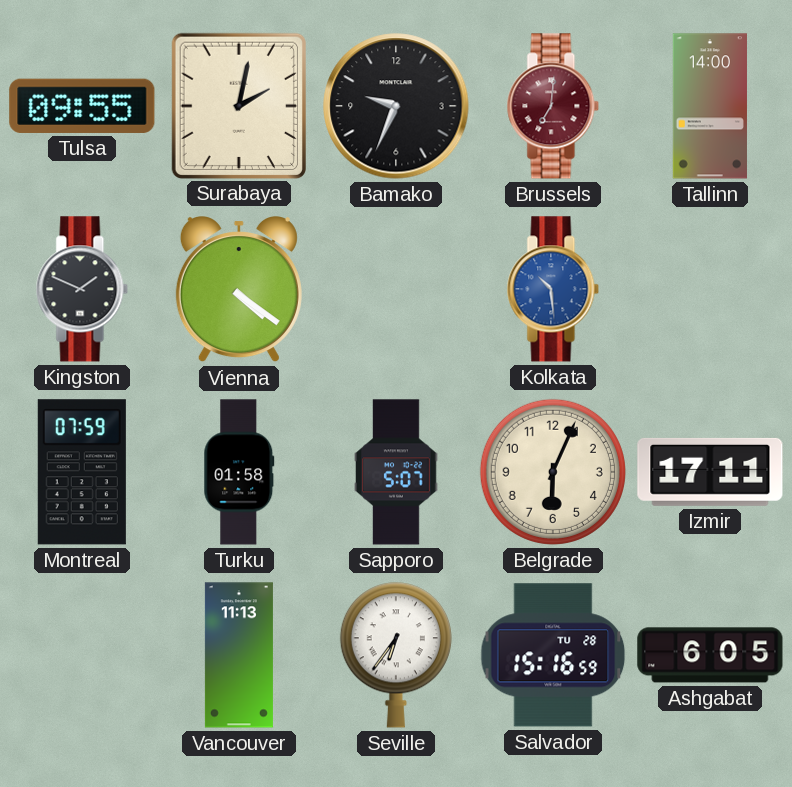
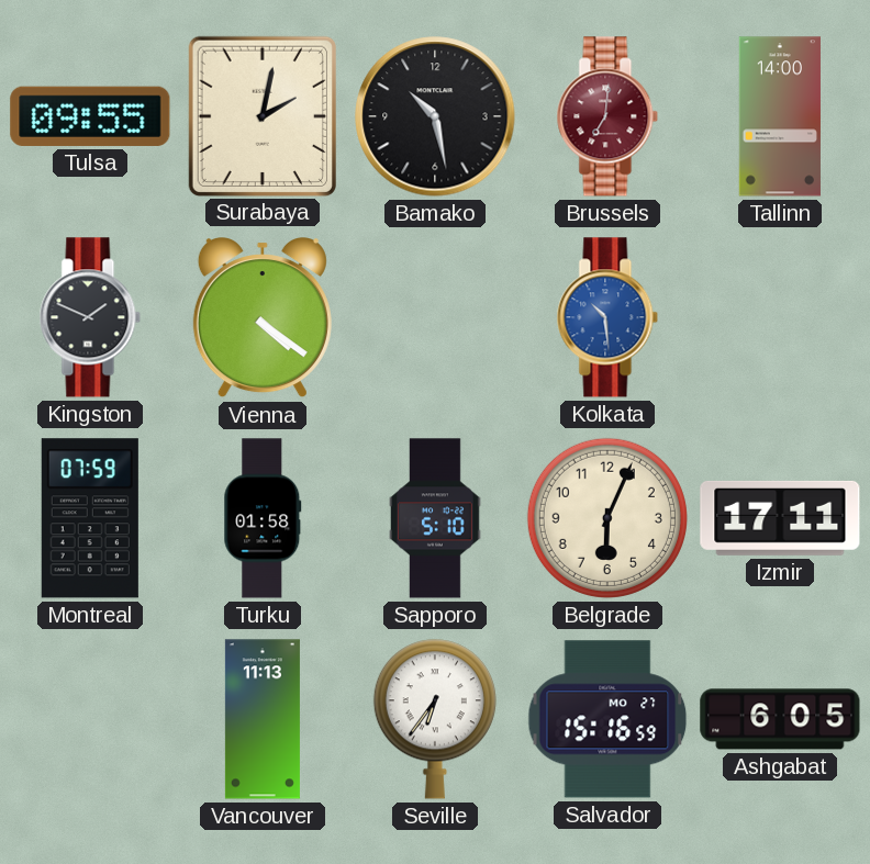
Bamako: 9:34 -> 10:28
Sapporo: 5:07 -> 5:10
Salvador date: TU 28 -> MO 27
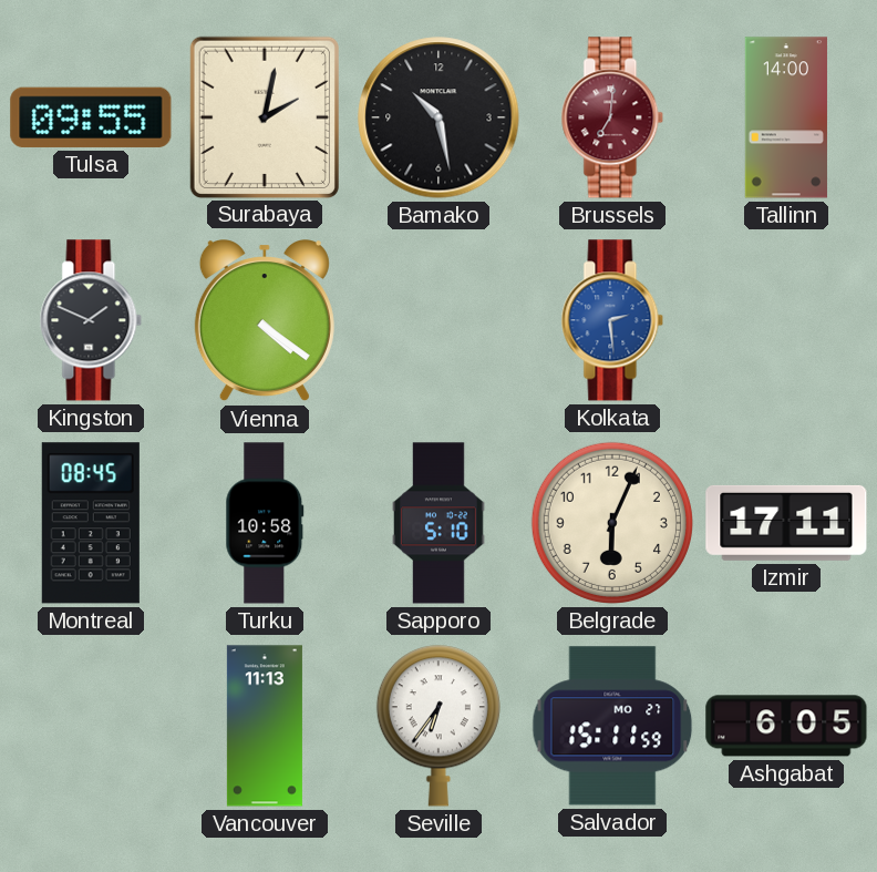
Kolkata: 10:29 -> 2:29
Montreal: 07:59 -> 08:45
Turku: 01:58 -> 10:58
Salvador: 15:16 -> 15:11
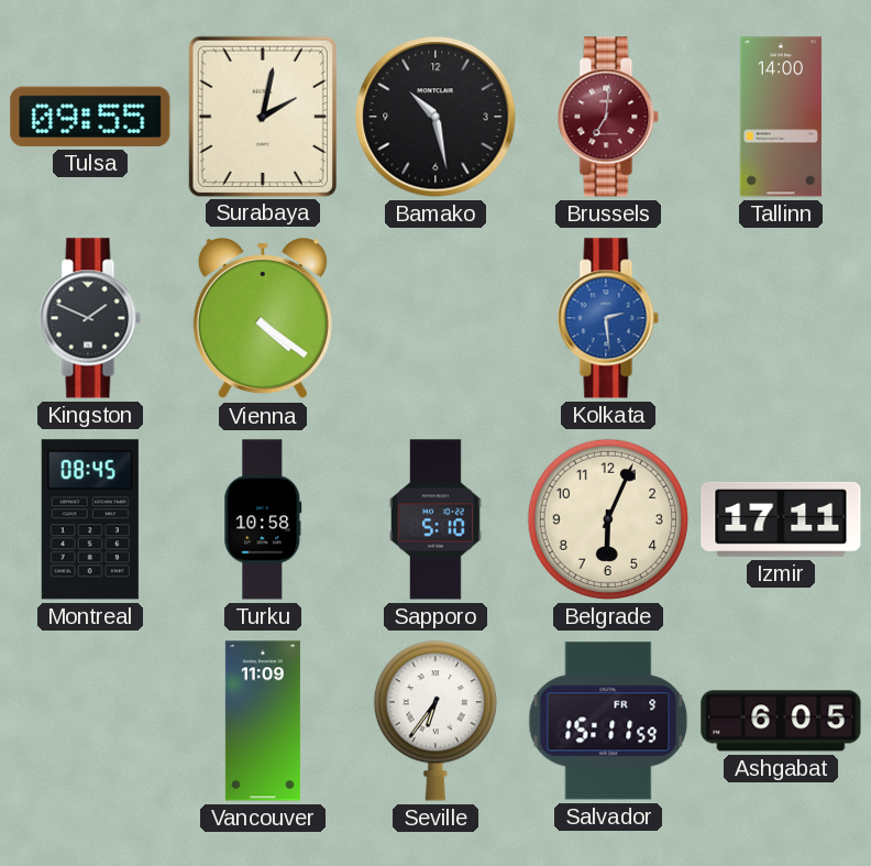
Vancouver: 11:13 -> 11:09
Salvador date: MO 27 -> FR 9
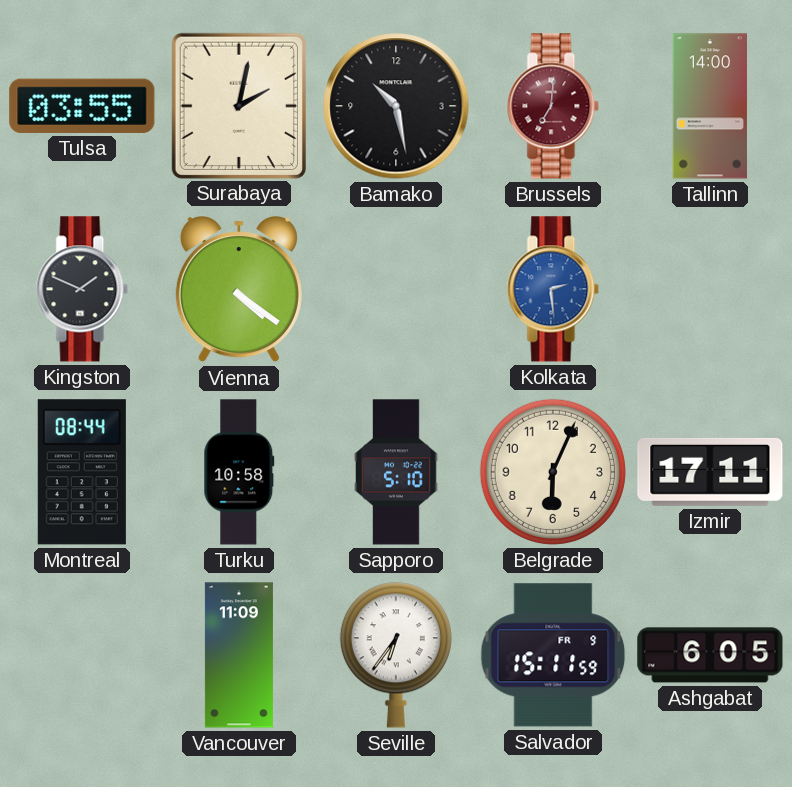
Tulsa: 09:55 -> 03:55
Montreal: 08:45 -> 08:44
